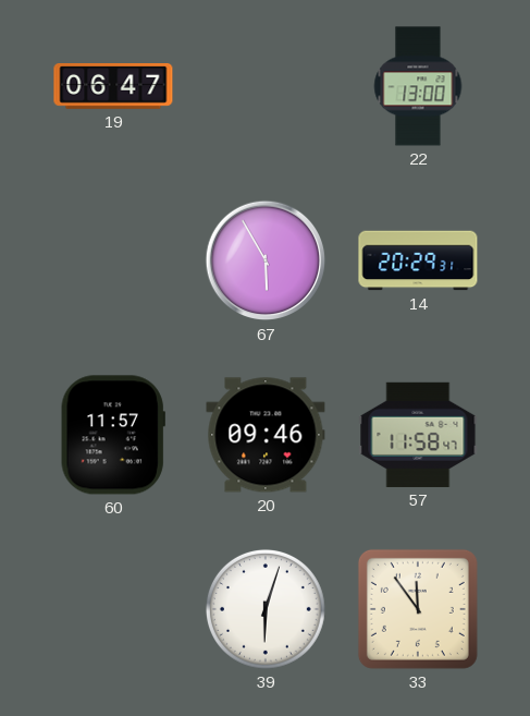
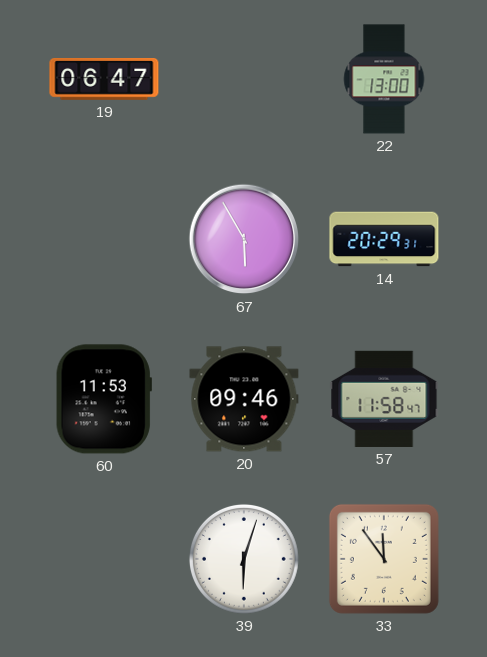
60: 11:57 -> 11:53
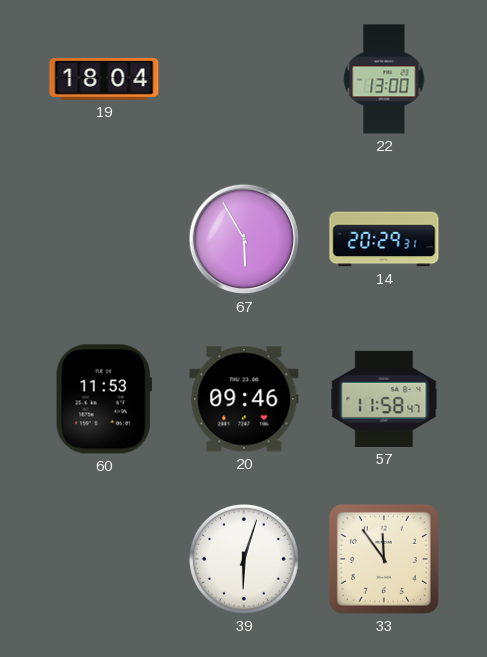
19: 06:47 -> 18:04
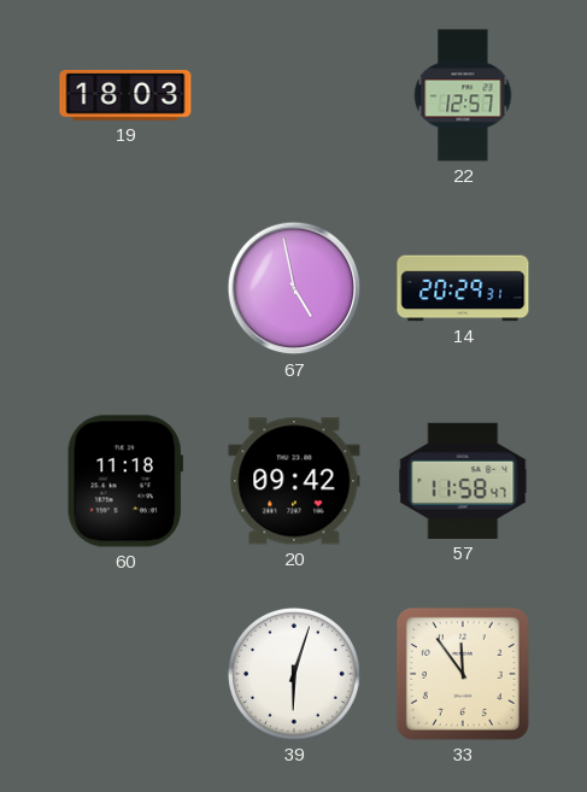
19: 18:04 -> 18:03
22: 13:00 -> 12:57
67: 5:55 -> 4:58
60: 11:53 -> 11:18
20: 09:46 -> 09:42
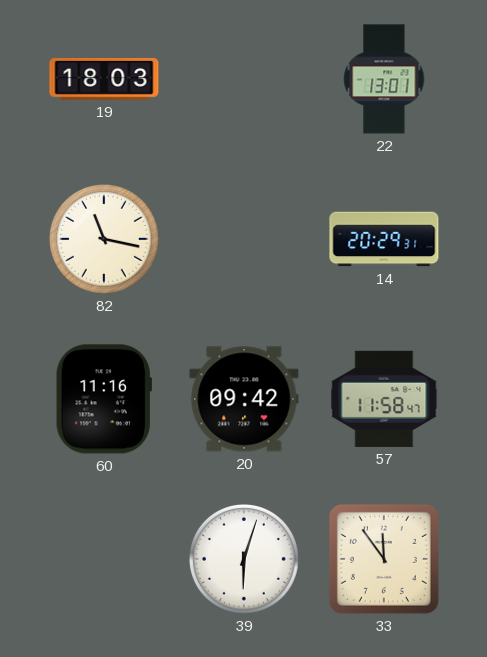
22: 12:57 -> 13:01
82: none -> 11:17
67: 4:58 -> none
60: 11:18 -> 11:16
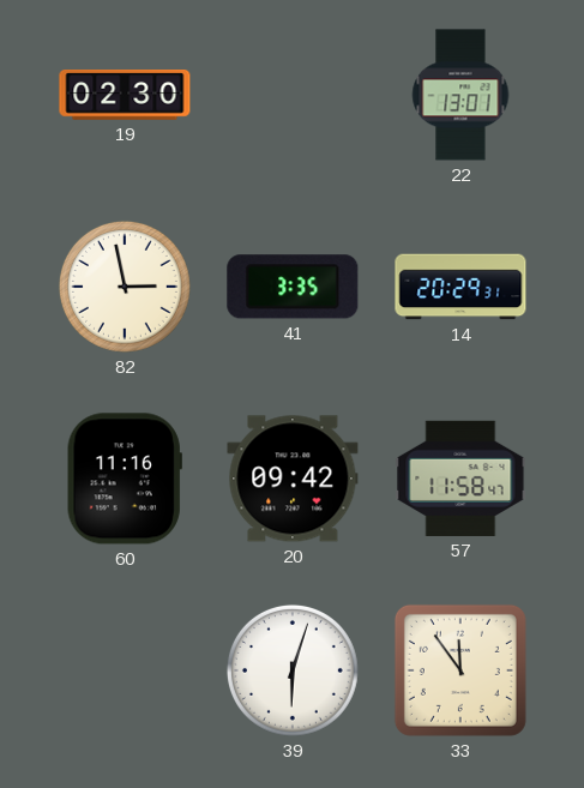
19: 18:03 -> 02:30
82: 11:17 -> 2:58
41: none -> 3:35
